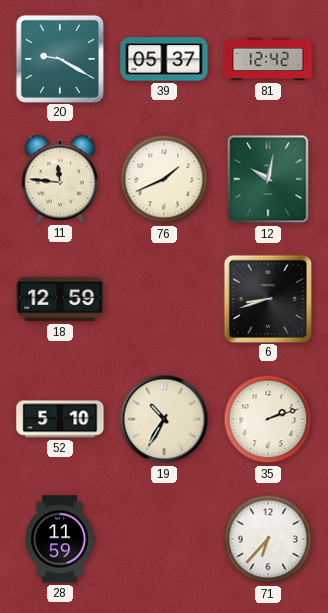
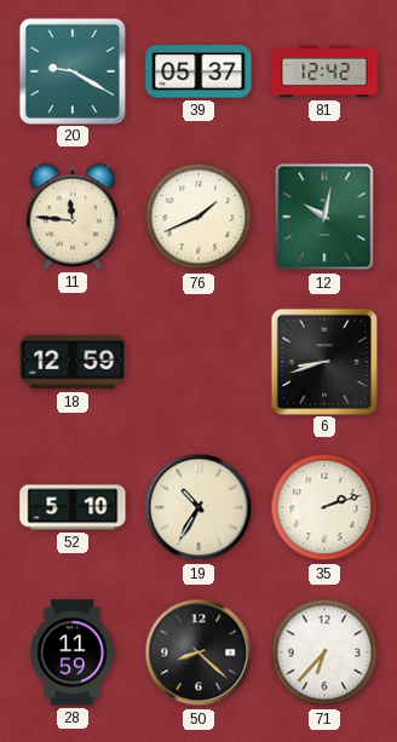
50: none -> 8:22
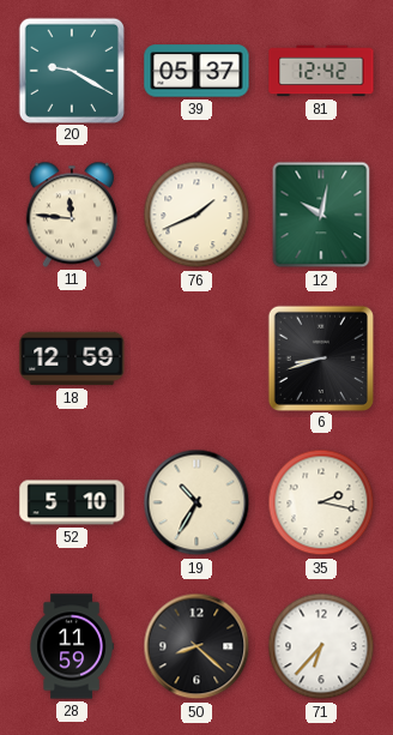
35: 2:12 -> 2:17
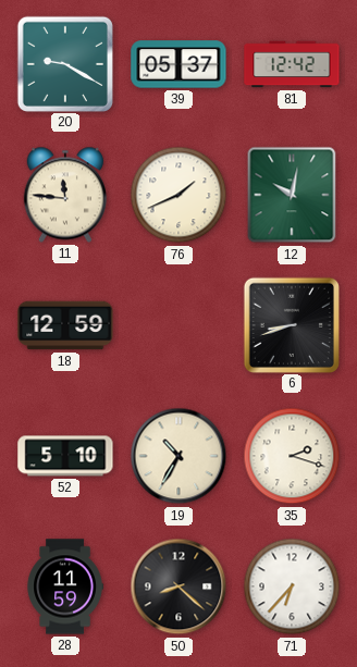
35: 2:17 -> 2:18
